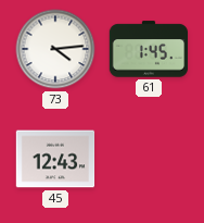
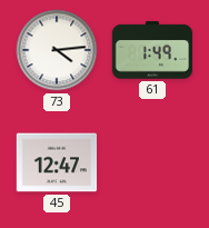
61: 1:45 -> 1:49
45: 12:43 -> 12:47
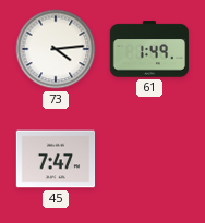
45: 12:47 -> 7:47
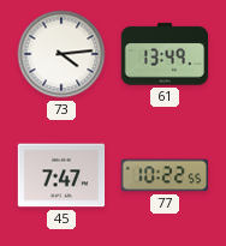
61: 1:49 -> 13:49
77: none -> 10:22
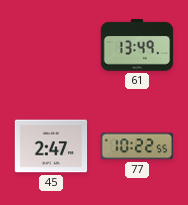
73: 4:14 -> none
45: 7:47 -> 2:47
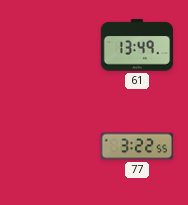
45: 2:47 -> none
77: 10:22 -> 3:22
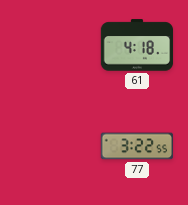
61: 13:49 -> 4:18
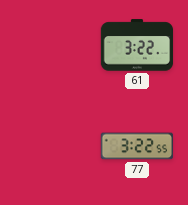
61: 4:18 -> 3:22
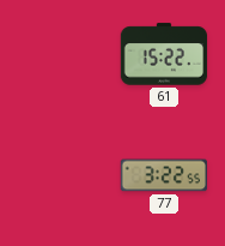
61: 3:22 -> 15:22
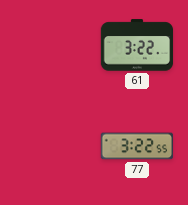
61: 15:22 -> 3:22
